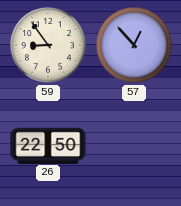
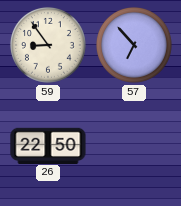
57: 12:53 -> 6:53
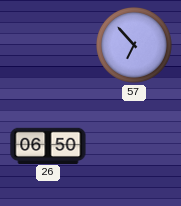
59: 8:54 -> none
26: 22:50 -> 06:50
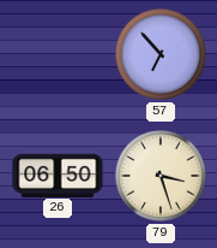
79: none -> 3:27
